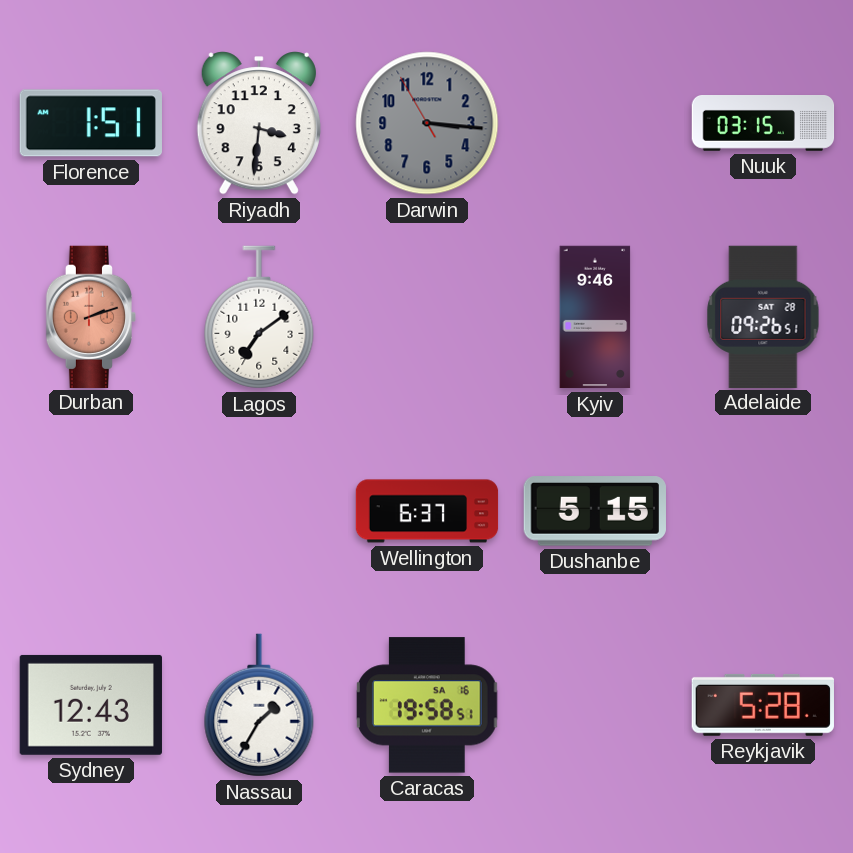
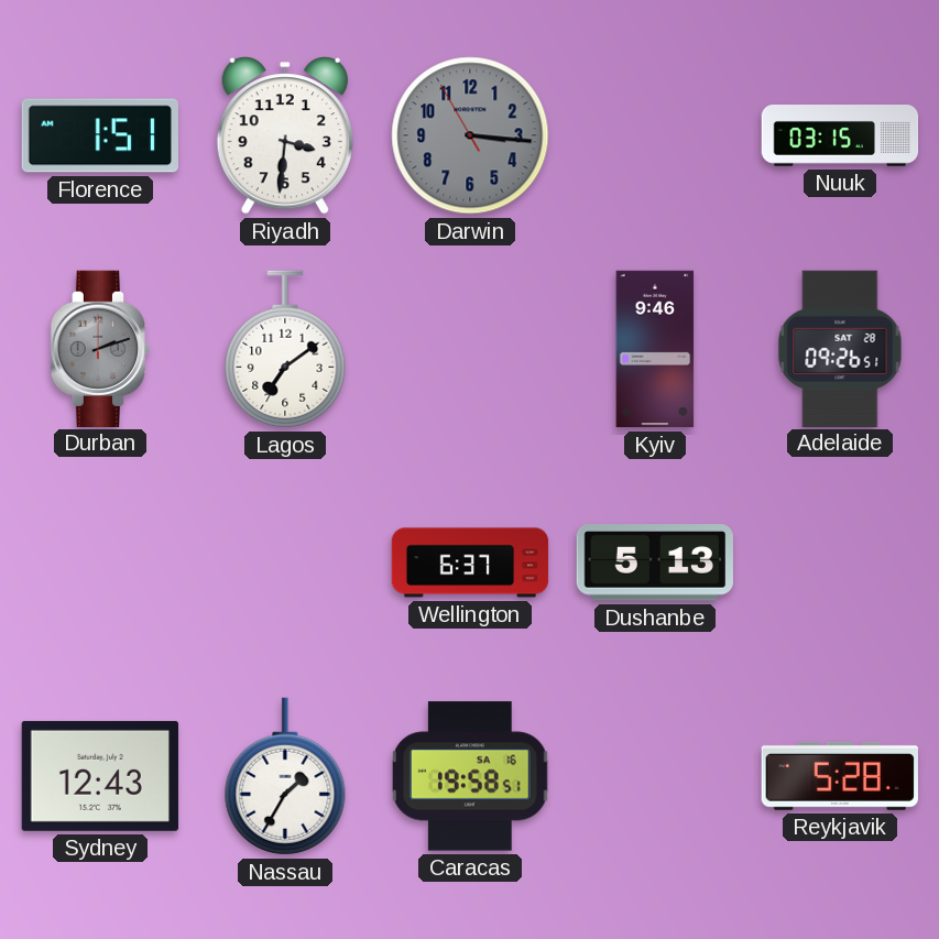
Durban dial: salmon -> grey
Dushanbe: 5:15 -> 5:13
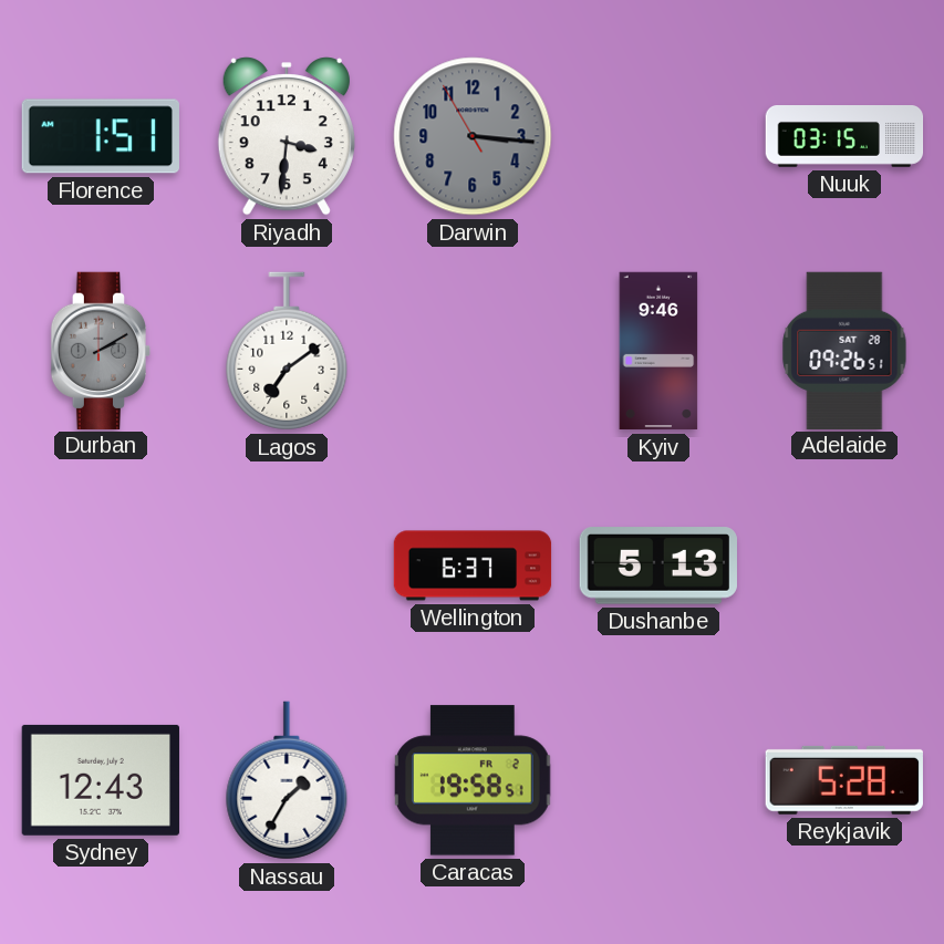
Durban: 2:12 -> 2:10
Caracas date: SA 16 -> FR 2
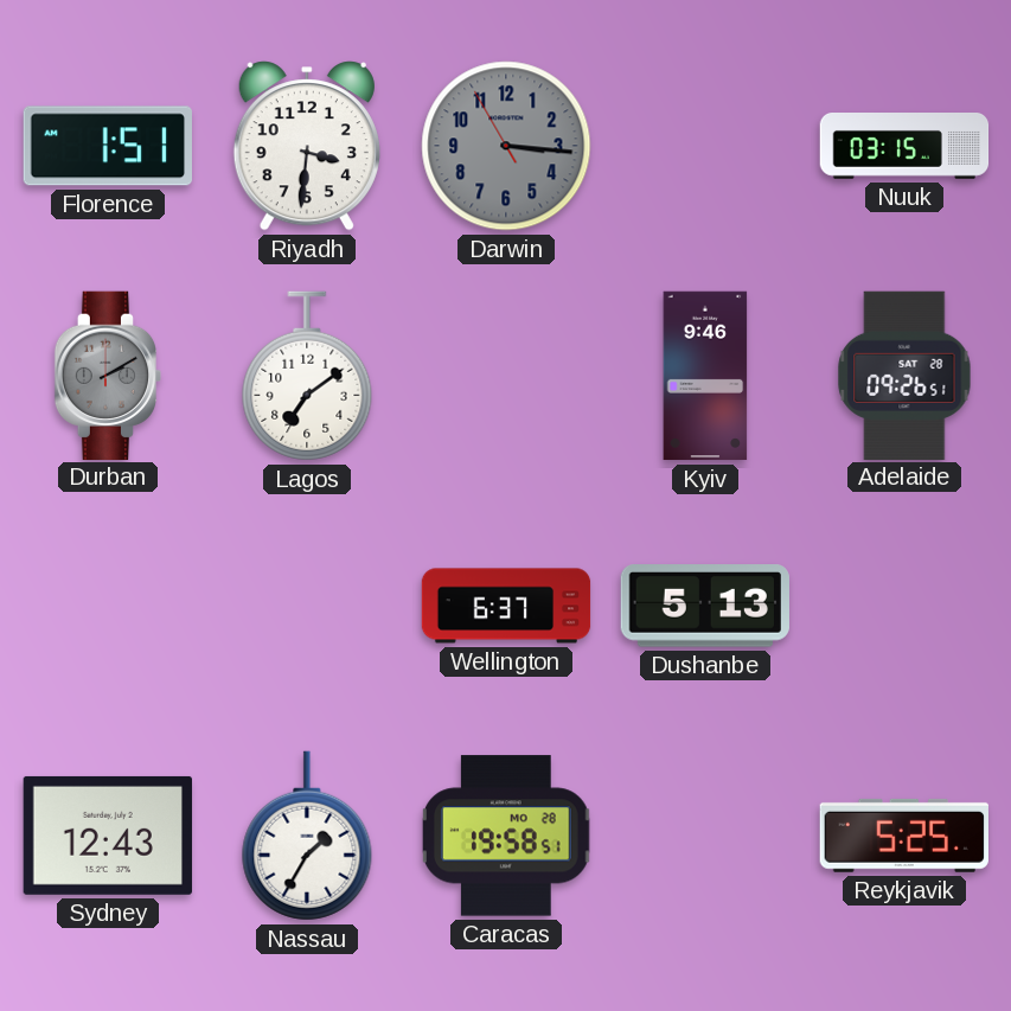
Caracas date: FR 2 -> MO 28
Reykjavik: 5:28 -> 5:25
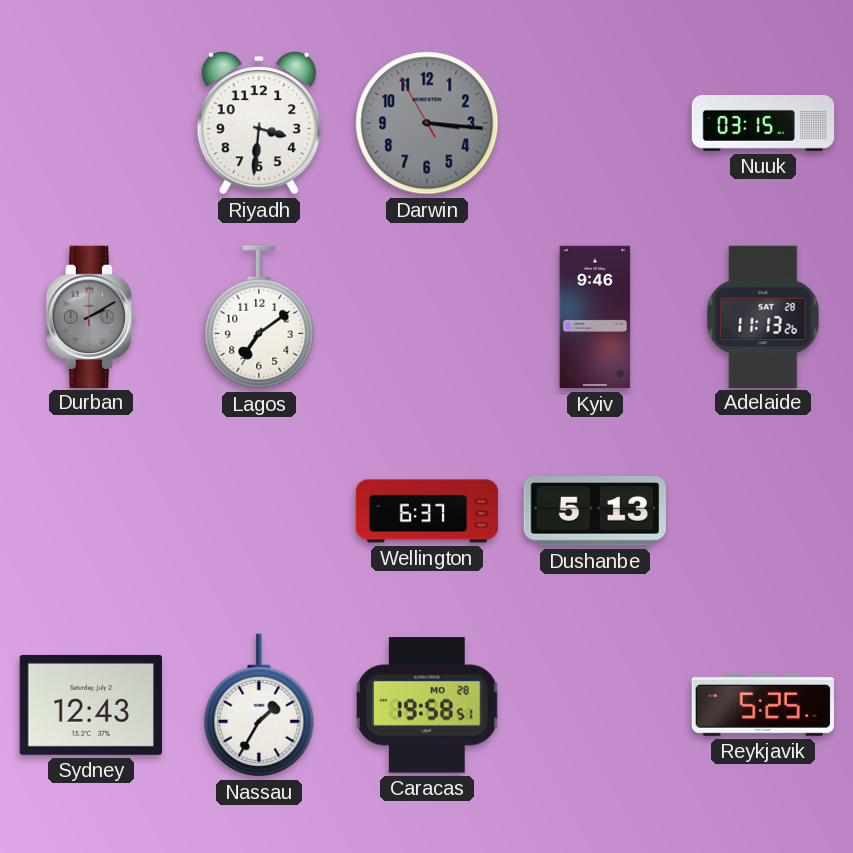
Florence: 1:51 -> none
Adelaide: 09:26 -> 11:13
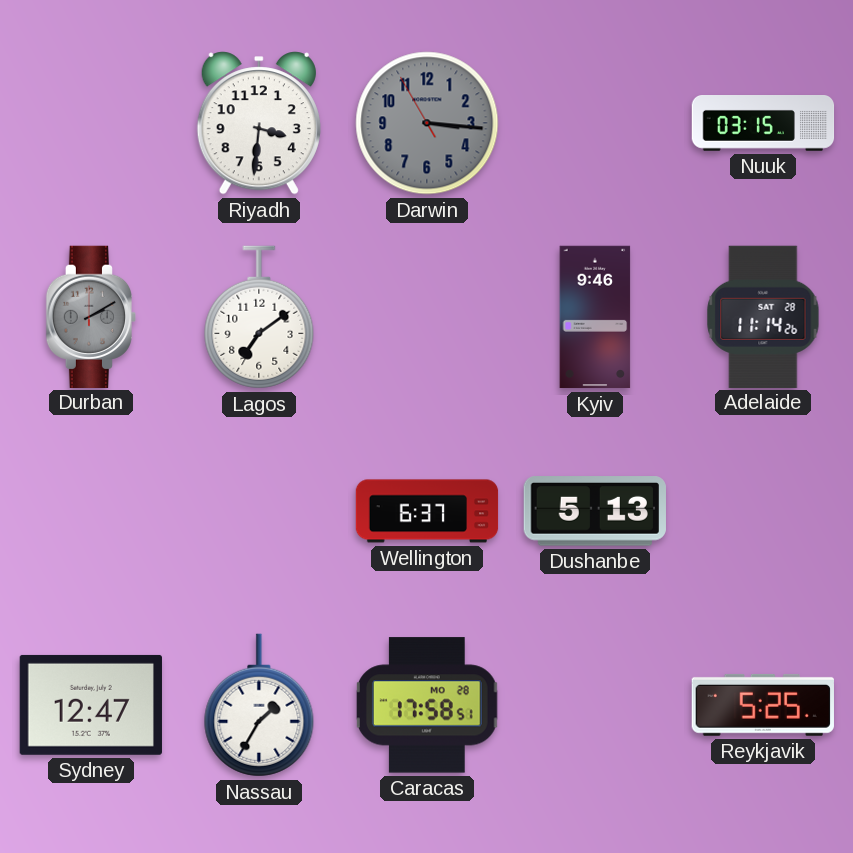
Adelaide: 11:13 -> 11:14
Sydney: 12:43 -> 12:47
Caracas: 19:58 -> 17:58
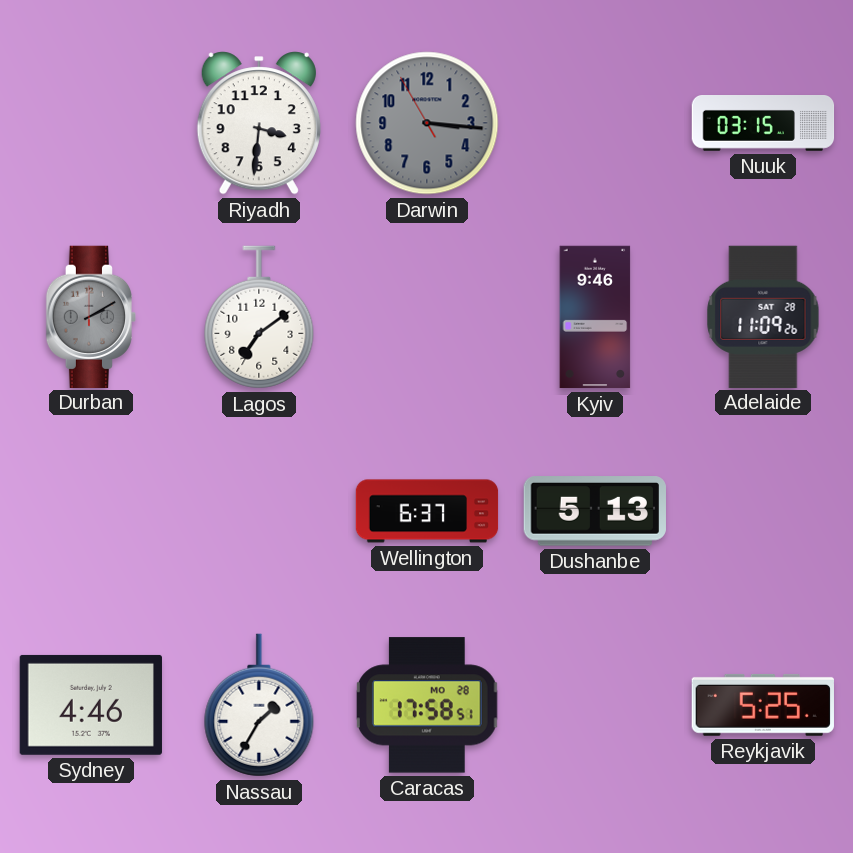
Adelaide: 11:14 -> 11:09
Sydney: 12:47 -> 4:46
